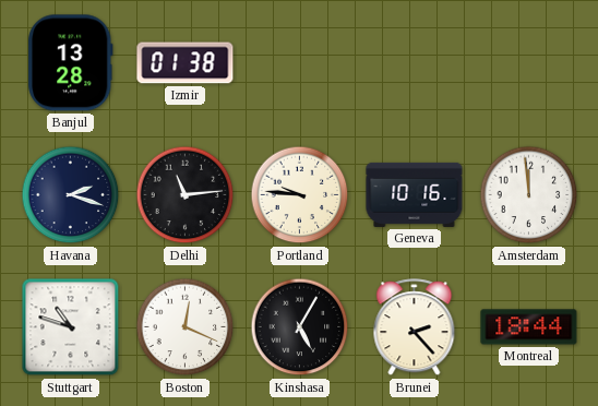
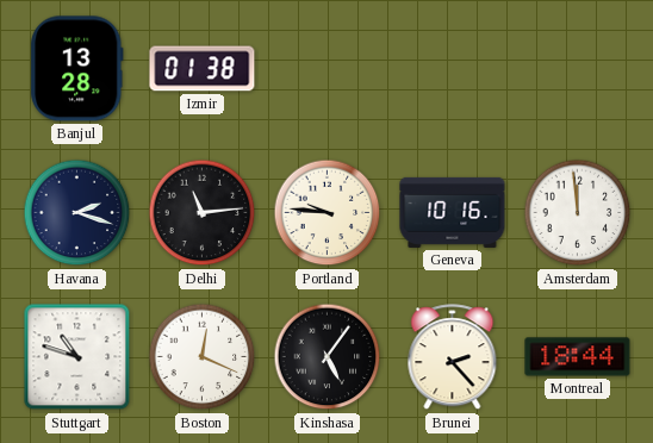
Kinshasa: 5:05 -> 5:06
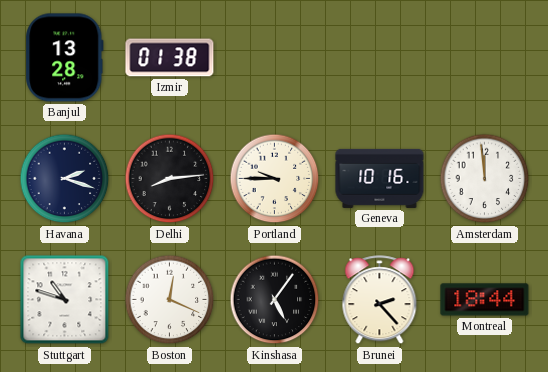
Delhi: 11:14 -> 8:14
Portland: 9:46 -> 9:45
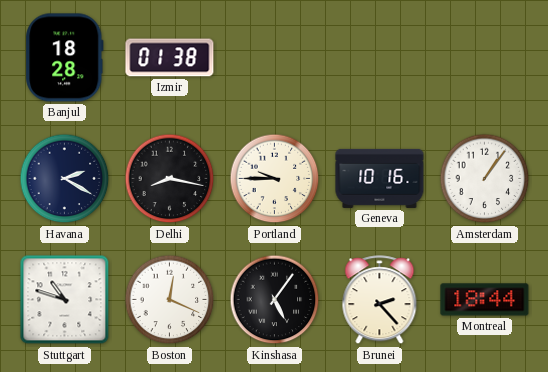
Banjul: 13:28 -> 18:28
Havana: 2:18 -> 2:20
Delhi: 8:14 -> 8:17
Amsterdam: 11:59 -> 1:06
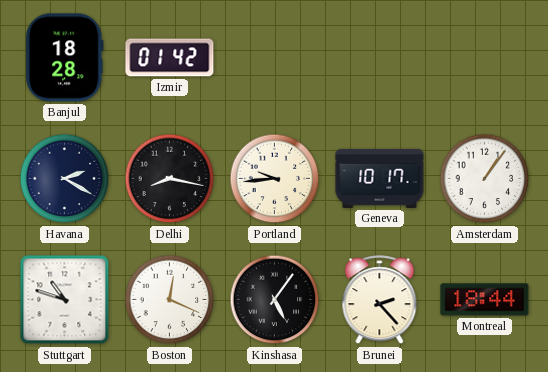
Izmir: 01:38 -> 01:42
Portland: 9:45 -> 9:44
Geneva: 10:16 -> 10:17
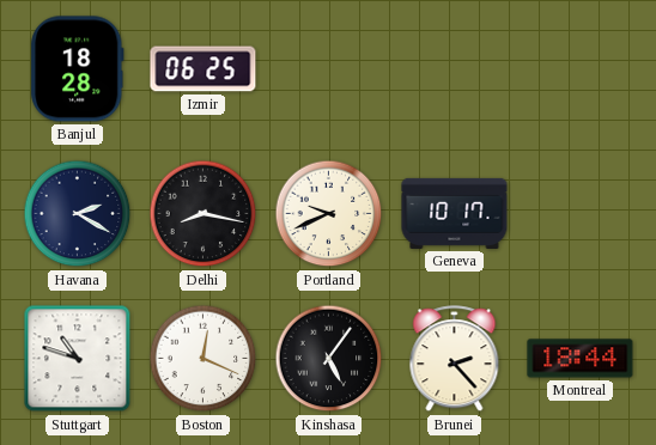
Izmir: 01:42 -> 06:25
Portland: 9:44 -> 9:41
Amsterdam: 1:06 -> none
